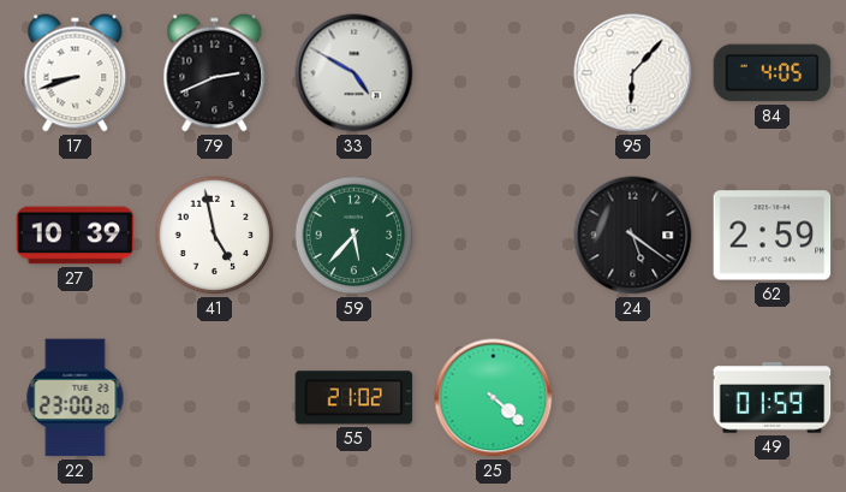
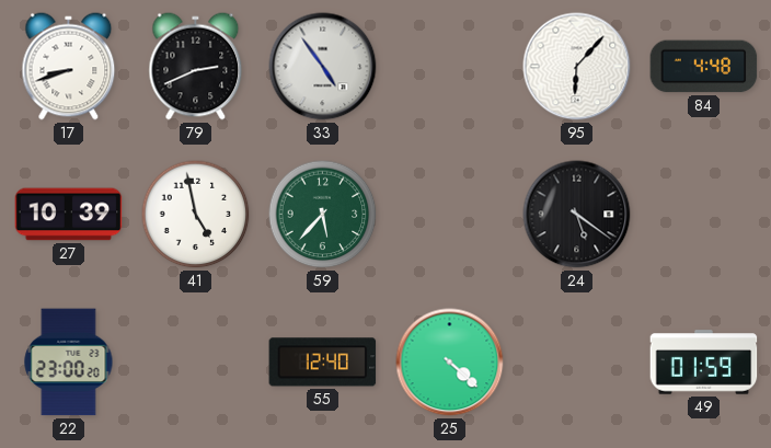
33: 4:50 -> 4:54
84: 4:05 -> 4:48
62: 2:59 -> none
55: 21:02 -> 12:40
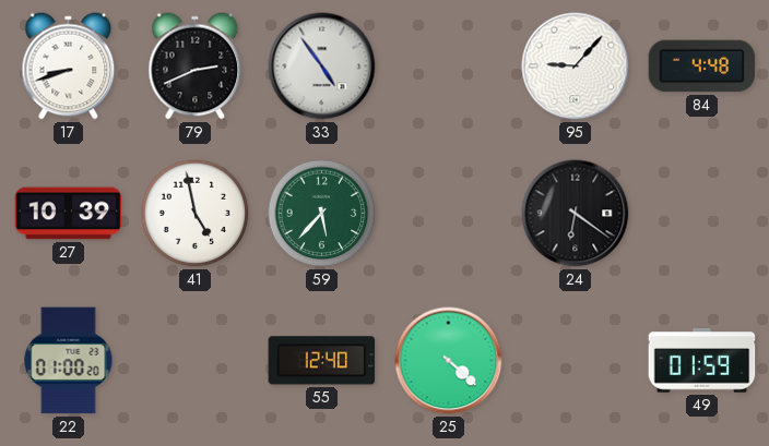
95: 6:07 -> 9:07
24: 5:21 -> 6:21
22: 23:00 -> 01:00
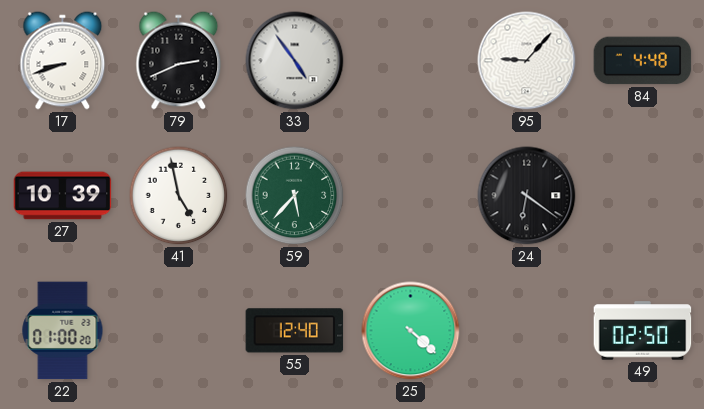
49: 01:59 -> 02:50
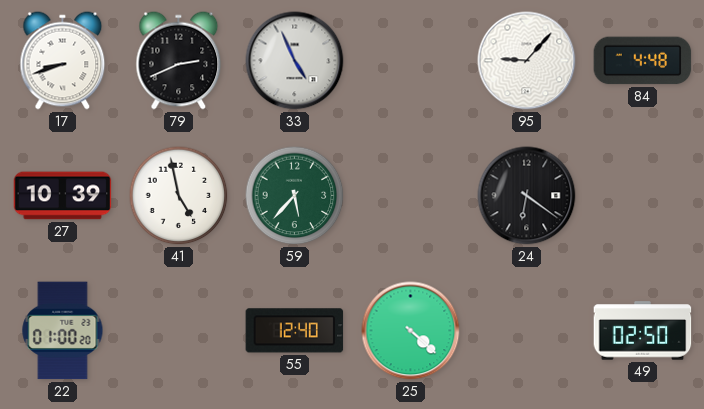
33: 4:54 -> 4:56
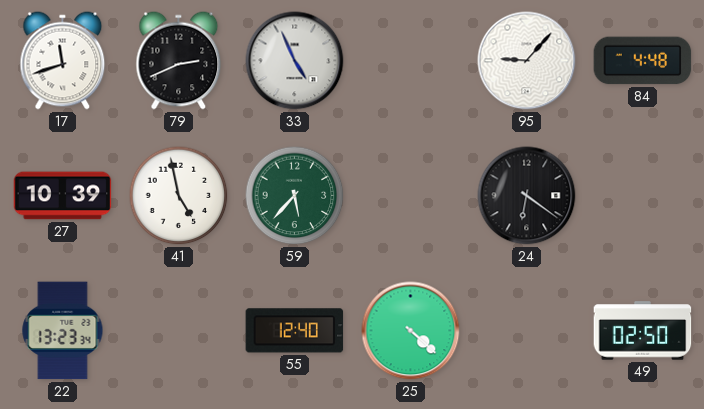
17: 8:42 -> 11:42
22: 01:00 -> 13:23
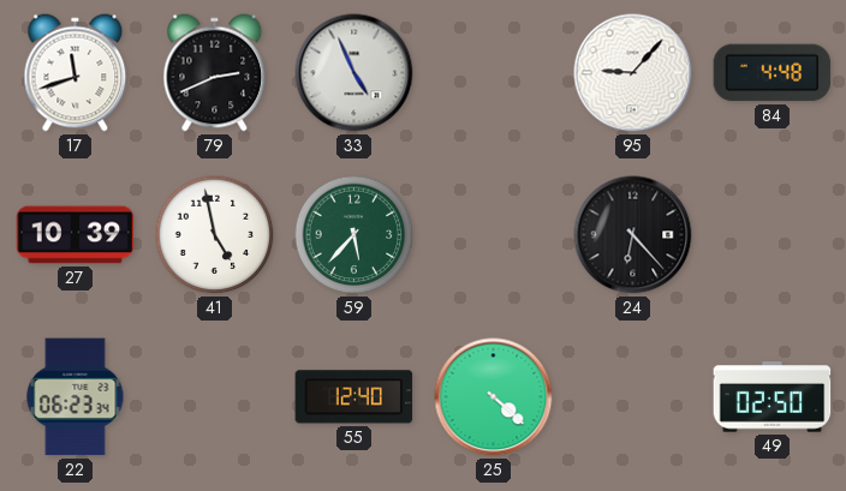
24: 6:21 -> 6:23
22: 13:23 -> 06:23
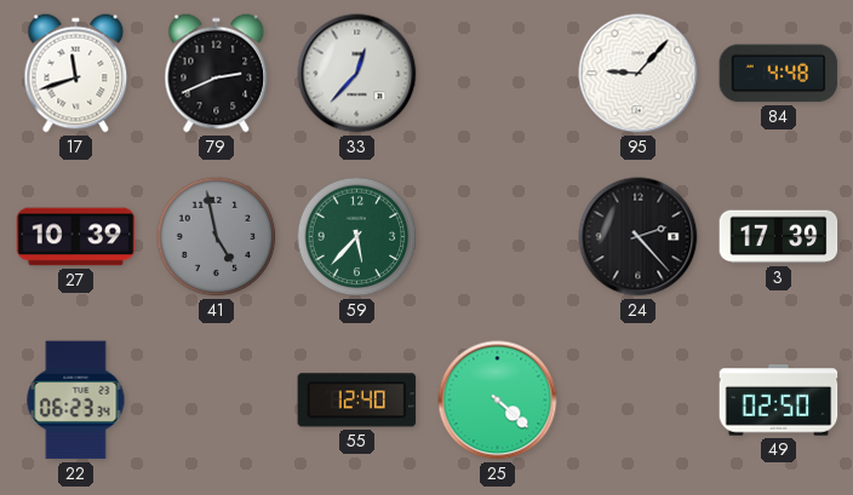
33: 4:56 -> 12:37
41 dial: white -> grey
24: 6:23 -> 2:23
3: none -> 17:39
